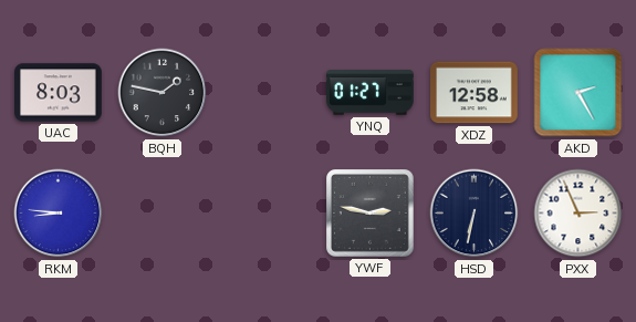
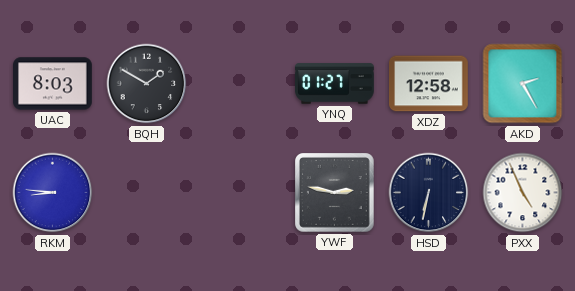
BQH: 1:47 -> 1:50
PXX: 2:56 -> 4:56
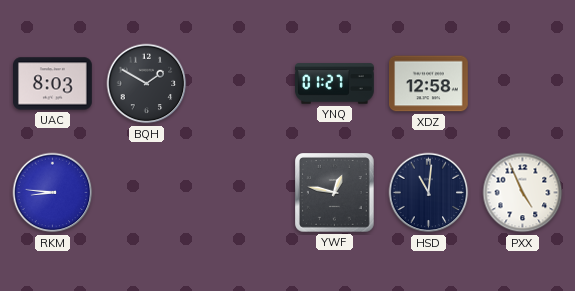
AKD: 2:25 -> none
YWF: 2:47 -> 12:47
HSD: 6:32 -> 11:01
